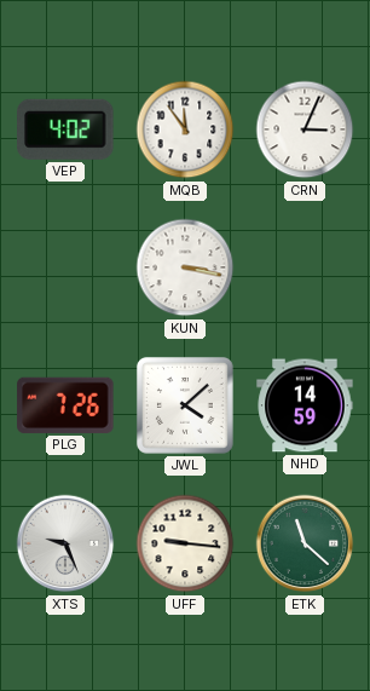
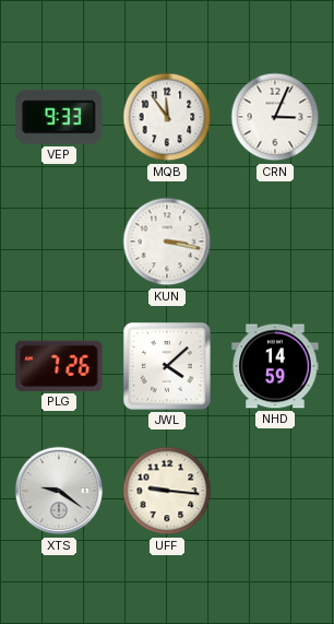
VEP: 4:02 -> 9:33
XTS: 9:26 -> 9:21
ETK: 11:22 -> none
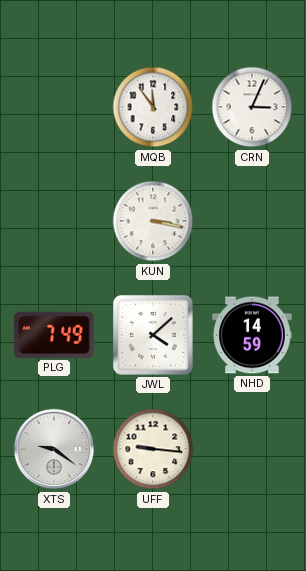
VEP: 9:33 -> none
PLG: 7:26 -> 7:49
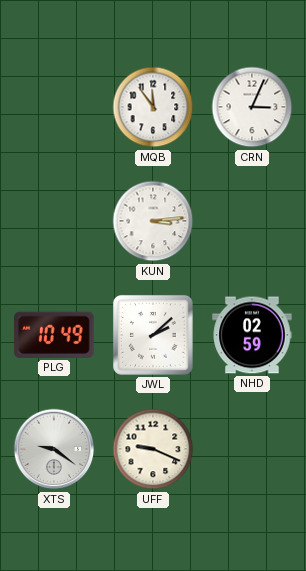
KUN: 3:17 -> 3:14
PLG: 7:49 -> 10:49
JWL: 4:08 -> 2:08
NHD: 14:59 -> 02:59
UFF: 9:16 -> 9:19
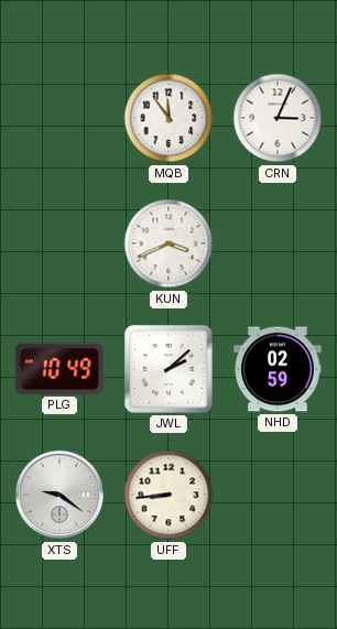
KUN: 3:14 -> 3:41
UFF: 9:19 -> 8:44
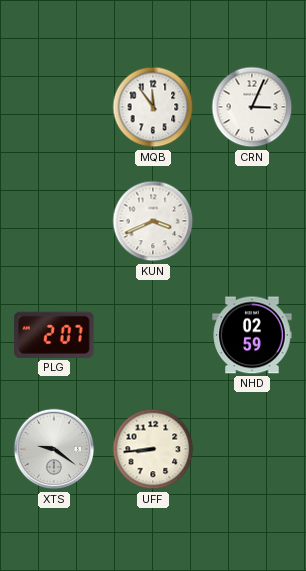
PLG: 10:49 -> 2:07
JWL: 2:08 -> none
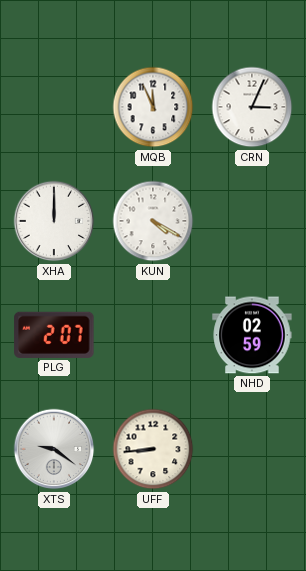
MQB: 11:54 -> 11:56
XHA: none -> 12:00
KUN: 3:41 -> 4:20
